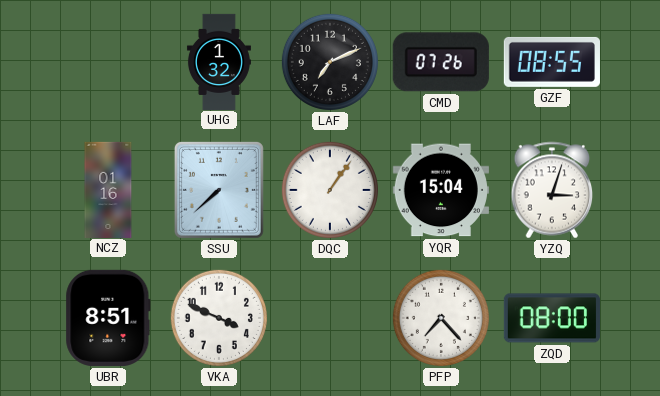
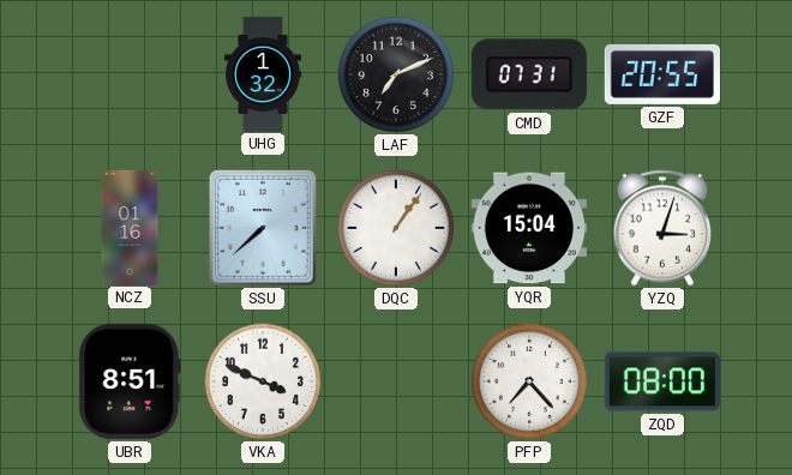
CMD: 07:26 -> 07:31
GZF: 08:55 -> 20:55
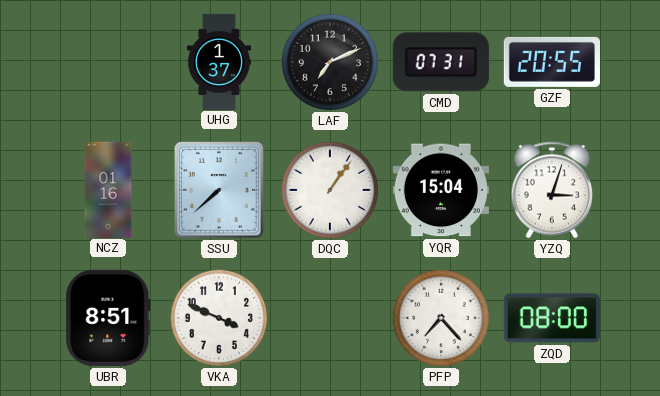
UHG: 1:32 -> 1:37
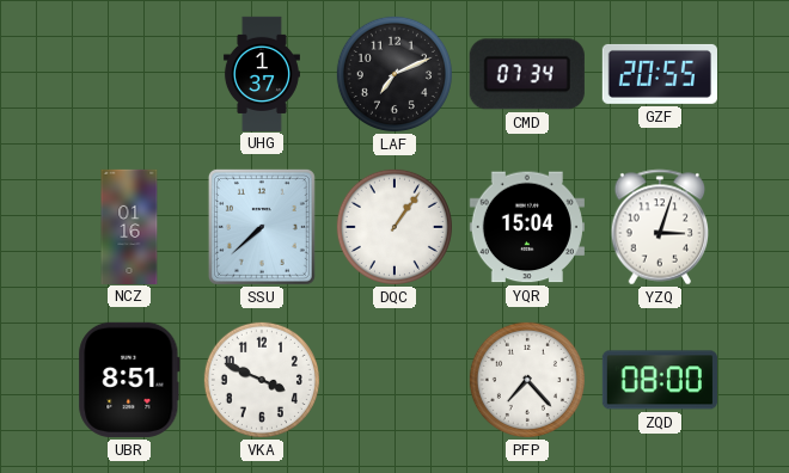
CMD: 07:31 -> 07:34
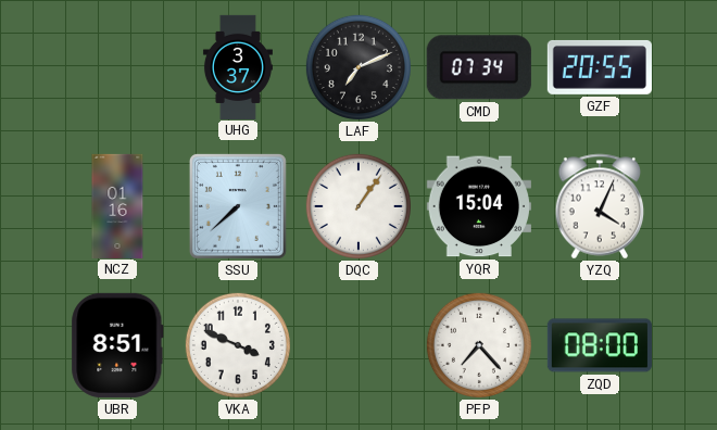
UHG: 1:37 -> 3:37
YZQ: 3:03 -> 4:04
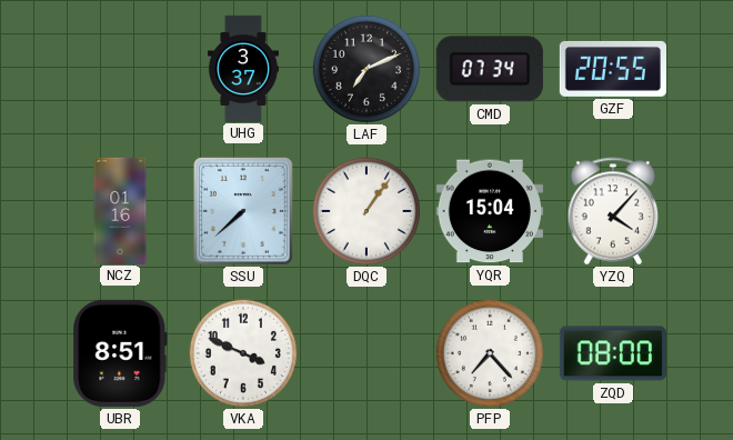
YZQ: 4:04 -> 4:07
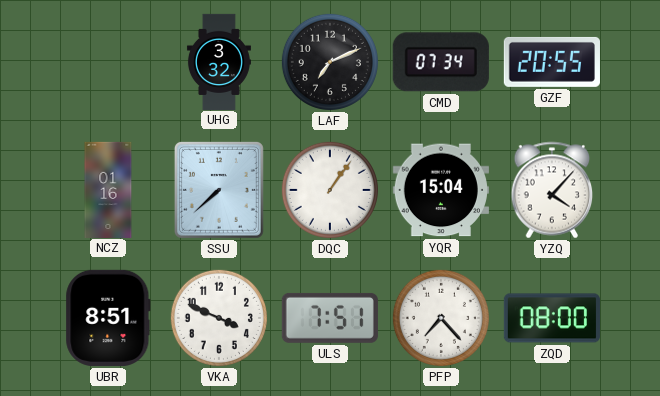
UHG: 3:37 -> 3:32
ULS: none -> 7:51
